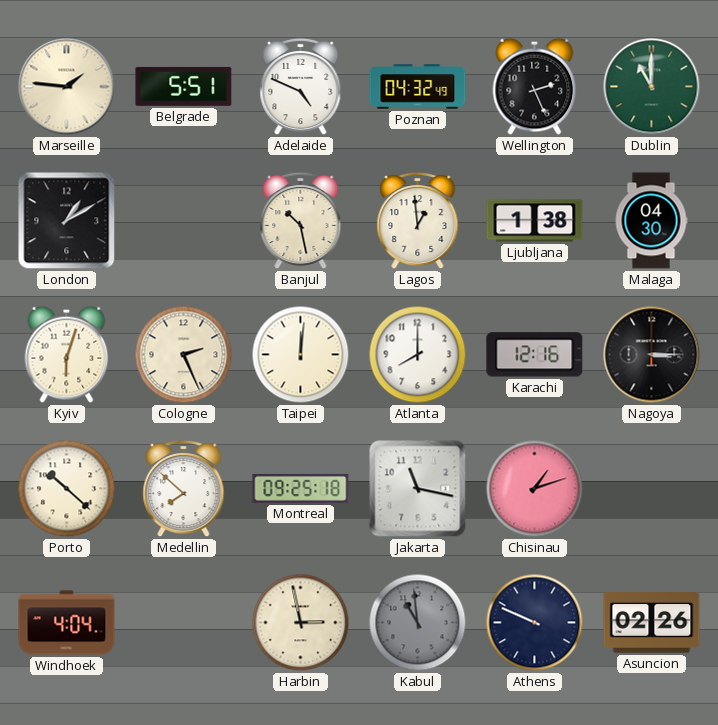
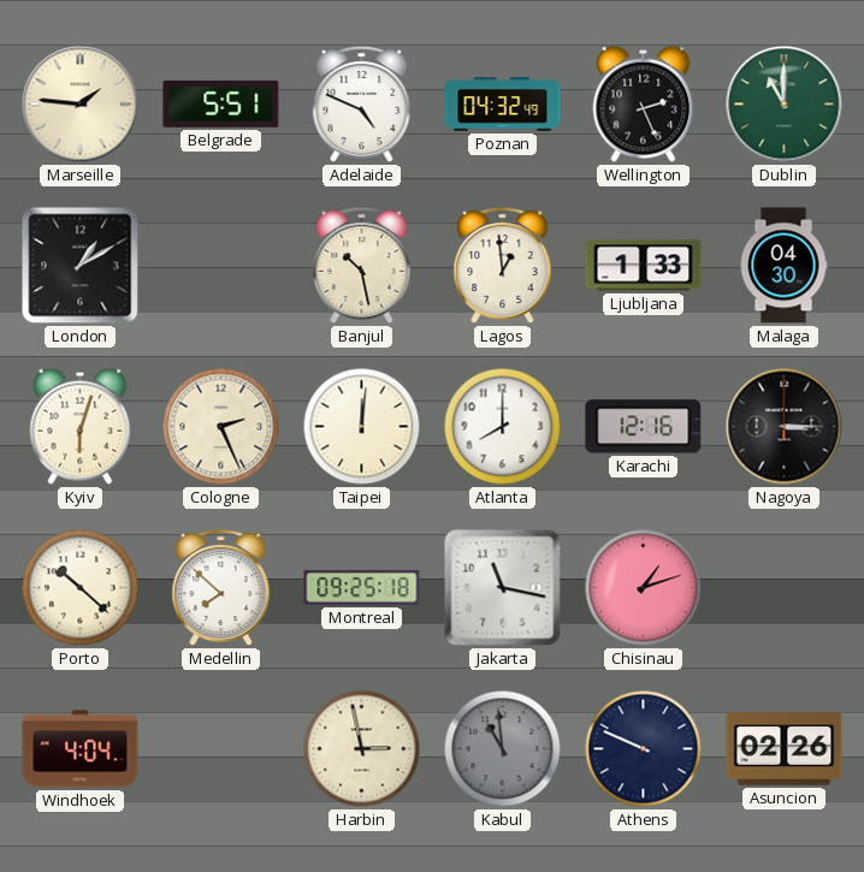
Ljubljana: 1:38 -> 1:33
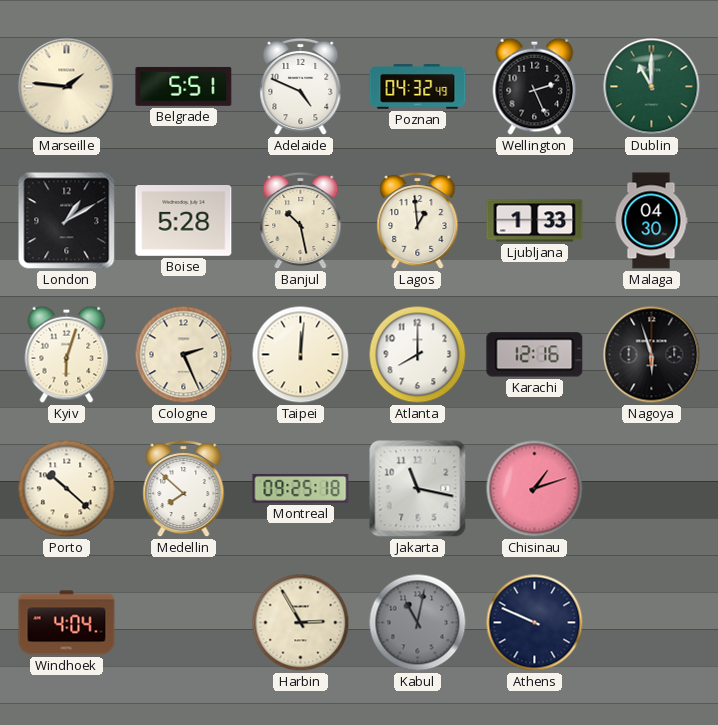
Boise: none -> 5:28
Nagoya: 3:15 -> 5:57
Harbin: 2:58 -> 2:55
Kabul: 10:59 -> 11:02
Asuncion: 02:26 -> none
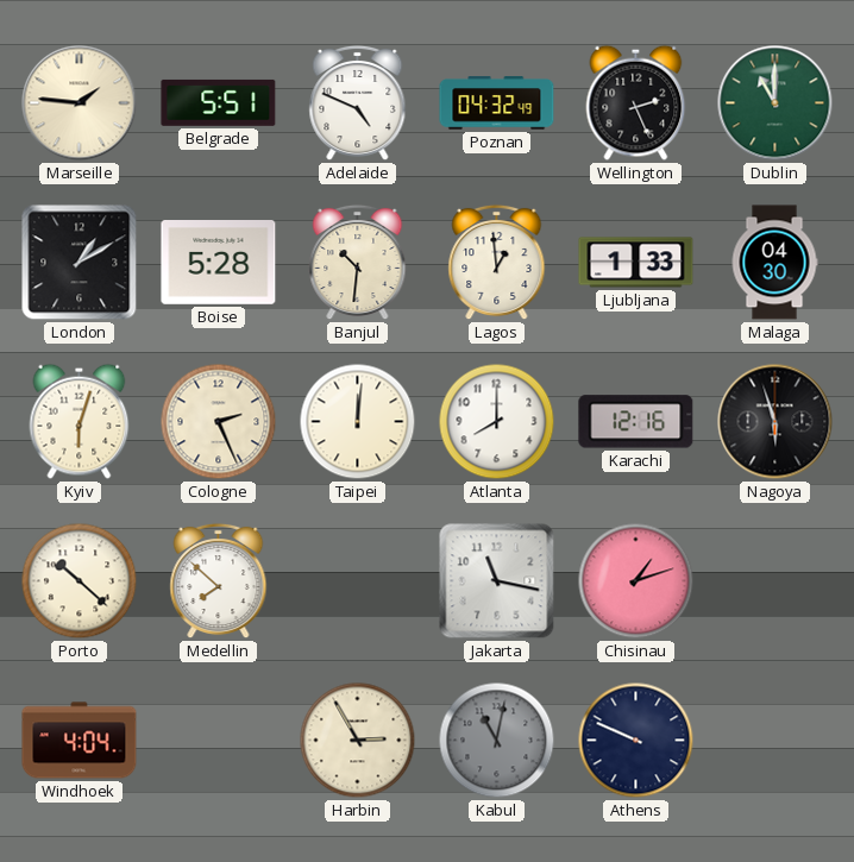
Banjul: 10:28 -> 10:31
Montreal: 09:25 -> none
